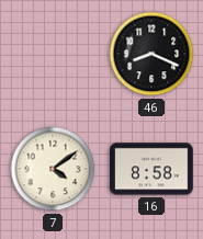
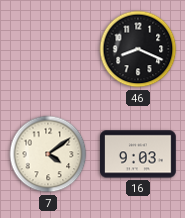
16: 8:58 -> 9:03
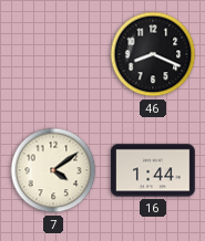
16: 9:03 -> 1:44
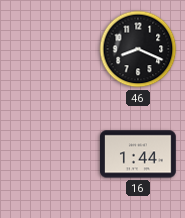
7: 4:09 -> none
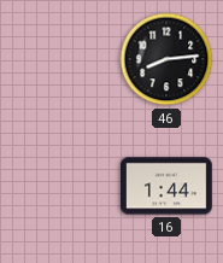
46: 8:19 -> 8:14
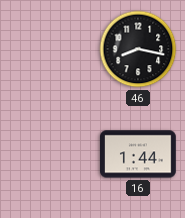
46: 8:14 -> 8:17
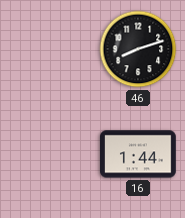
46: 8:17 -> 8:12
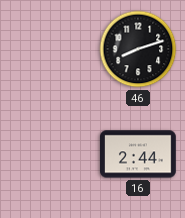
16: 1:44 -> 2:44
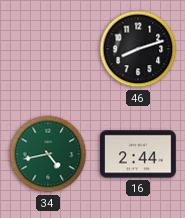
34: none -> 4:43
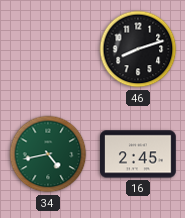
16: 2:44 -> 2:45
